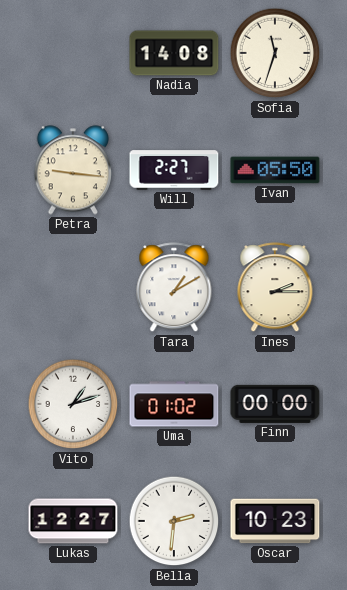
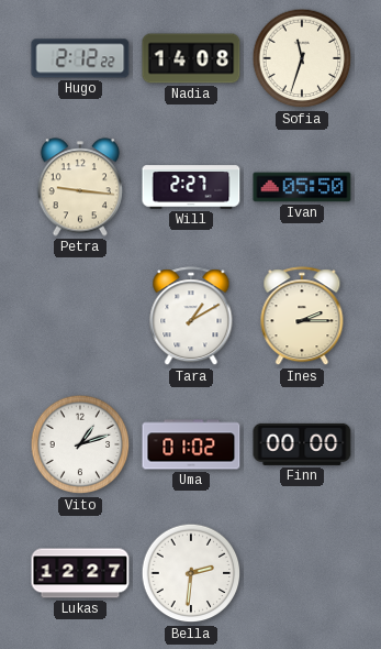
Hugo: none -> 2:12
Oscar: 10:23 -> none
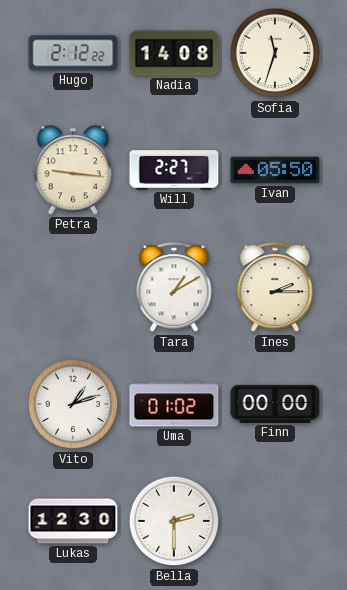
Lukas: 12:27 -> 12:30
Bella: 2:31 -> 2:30
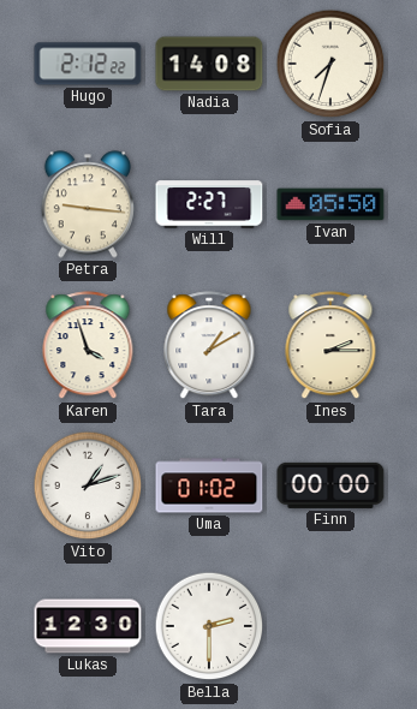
Sofia: 11:33 -> 7:33
Karen: none -> 3:57
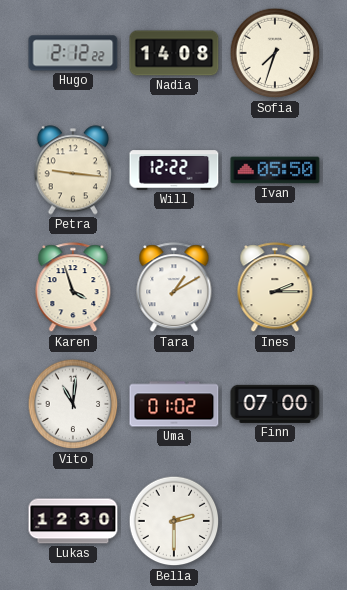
Will: 2:27 -> 12:22
Vito: 1:12 -> 11:01
Finn: 00:00 -> 07:00
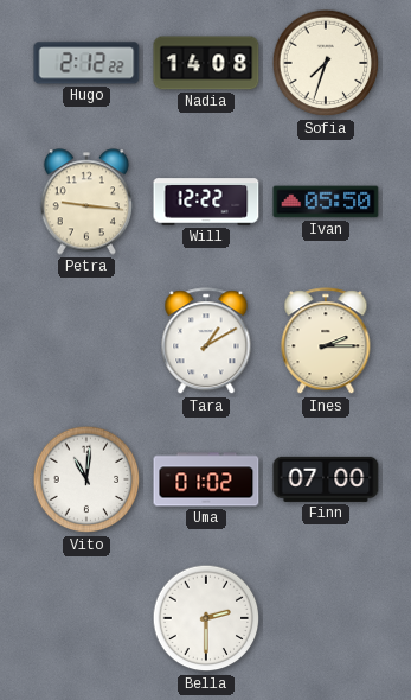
Karen: 3:57 -> none
Lukas: 12:30 -> none
